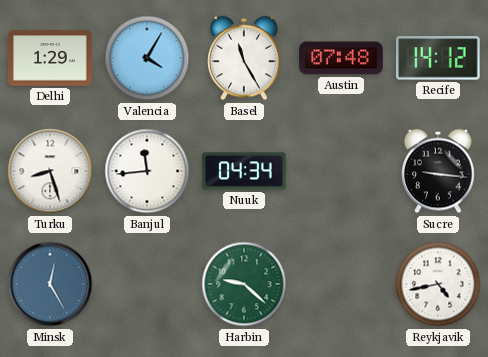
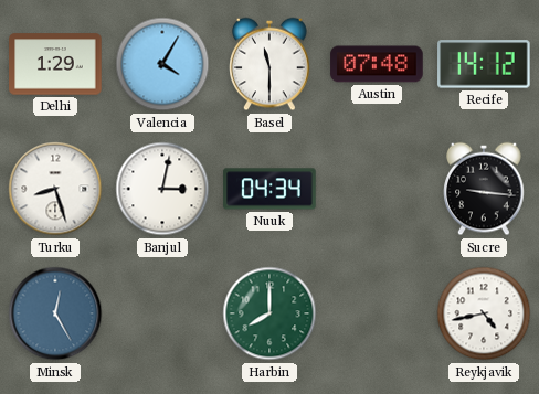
Basel: 11:25 -> 11:30
Banjul: 11:44 -> 3:02
Harbin: 9:22 -> 8:00
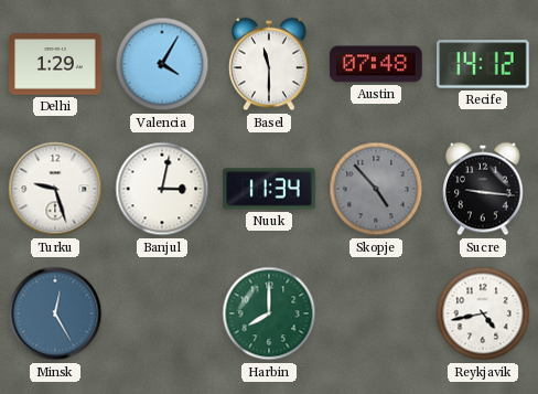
Turku: 8:27 -> 9:27
Nuuk: 04:34 -> 11:34
Skopje: none -> 4:53
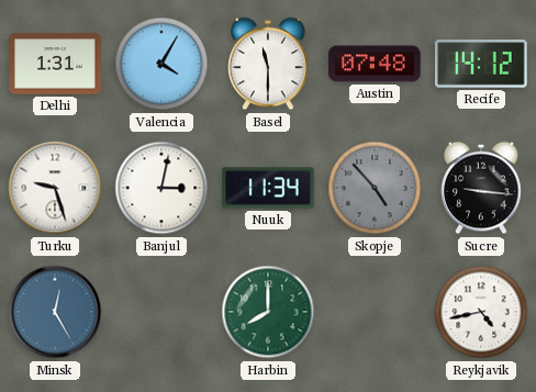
Delhi: 1:29 -> 1:31
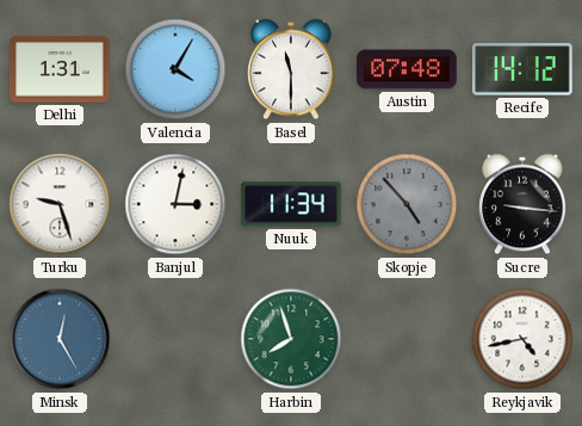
Harbin: 8:00 -> 7:57
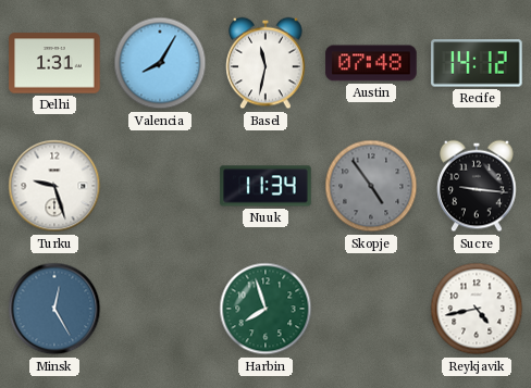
Valencia: 4:05 -> 8:05
Basel: 11:30 -> 11:32
Banjul: 3:02 -> none
Skopje: 4:53 -> 4:54
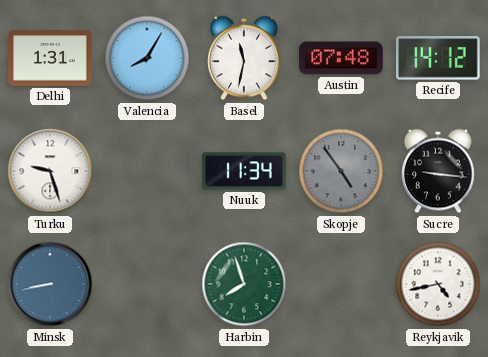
Minsk: 12:25 -> 8:43
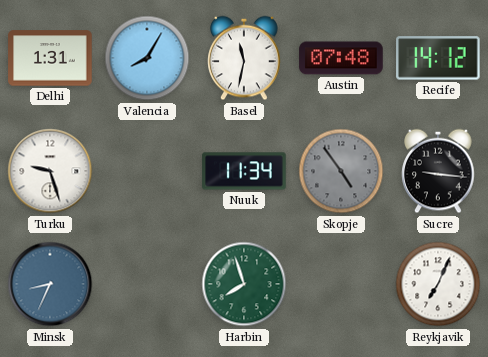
Minsk: 8:43 -> 8:34
Reykjavik: 4:43 -> 7:04
